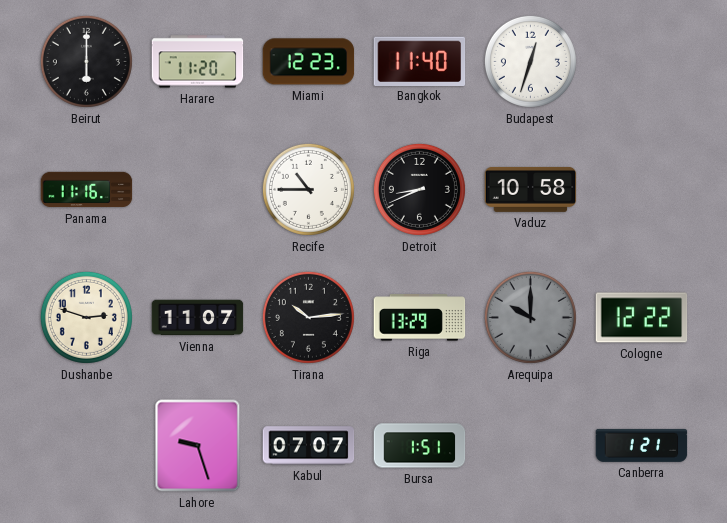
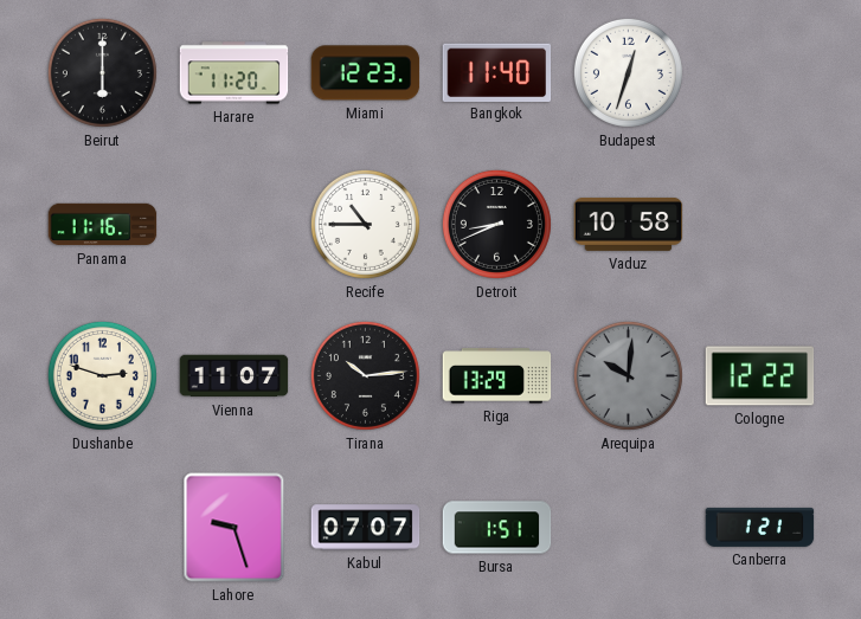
Arequipa: 10:00 -> 10:01
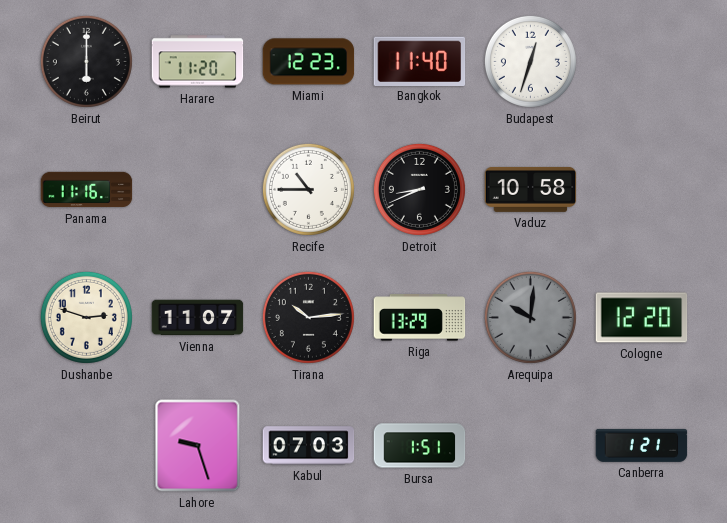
Cologne: 12:22 -> 12:20
Kabul: 07:07 -> 07:03
